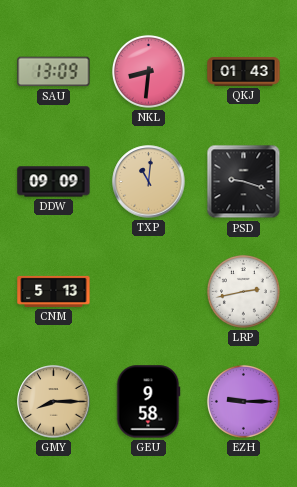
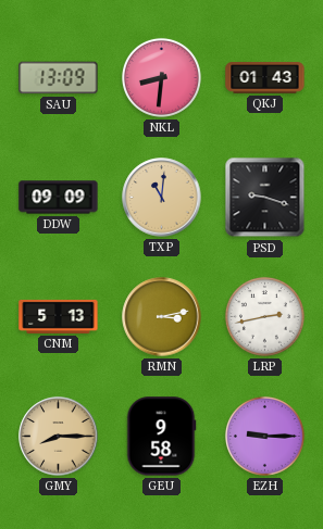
RMN: none -> 3:13
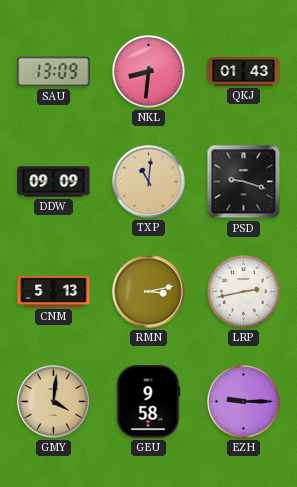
GMY: 8:15 -> 4:01
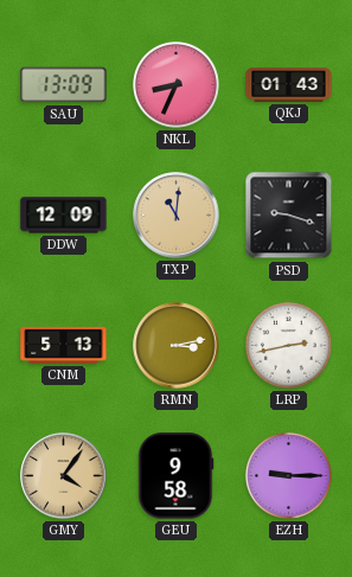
NKL: 8:31 -> 8:34
DDW: 09:09 -> 12:09
GMY: 4:01 -> 4:06
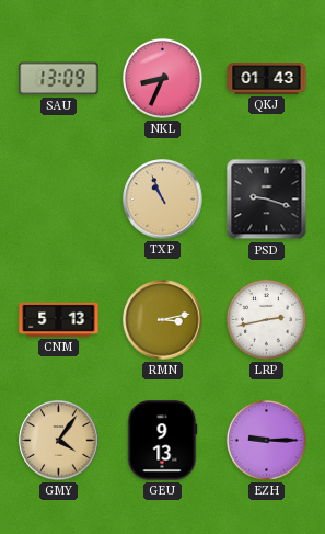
DDW: 12:09 -> none
TXP: 11:01 -> 10:56
GEU: 9:58 -> 9:13
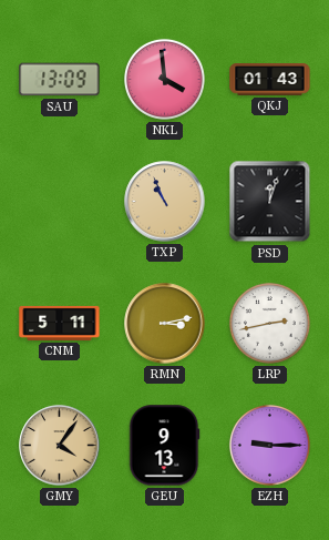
NKL: 8:34 -> 3:59
PSD: 9:18 -> 12:03
CNM: 5:13 -> 5:11
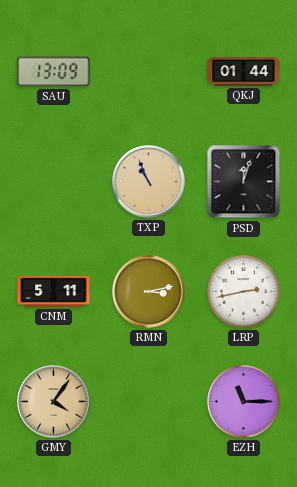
NKL: 3:59 -> none
QKJ: 01:43 -> 01:44
GEU: 9:13 -> none
EZH: 9:15 -> 11:15
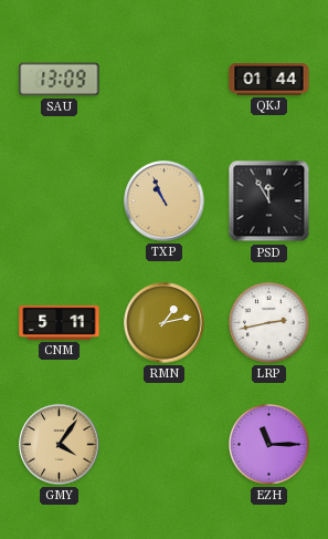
PSD: 12:03 -> 11:55
RMN: 3:13 -> 1:13
